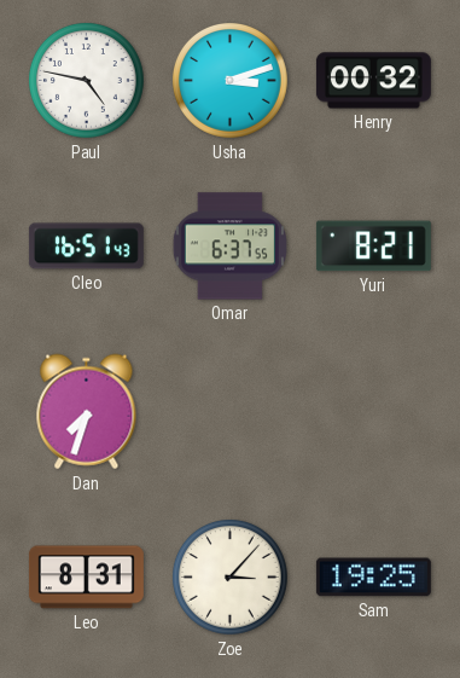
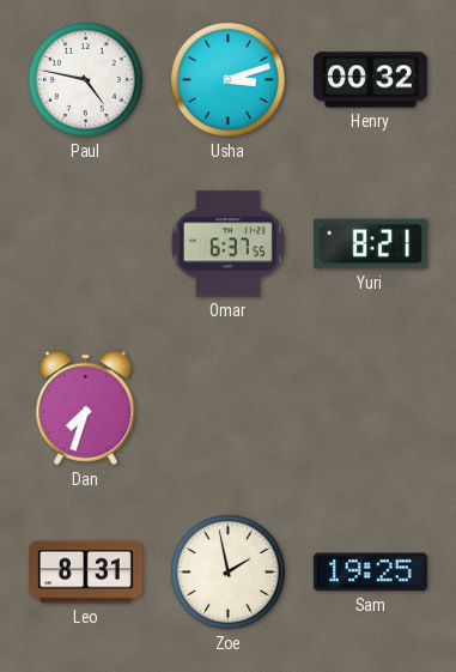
Cleo: 16:51 -> none
Zoe: 3:07 -> 1:58
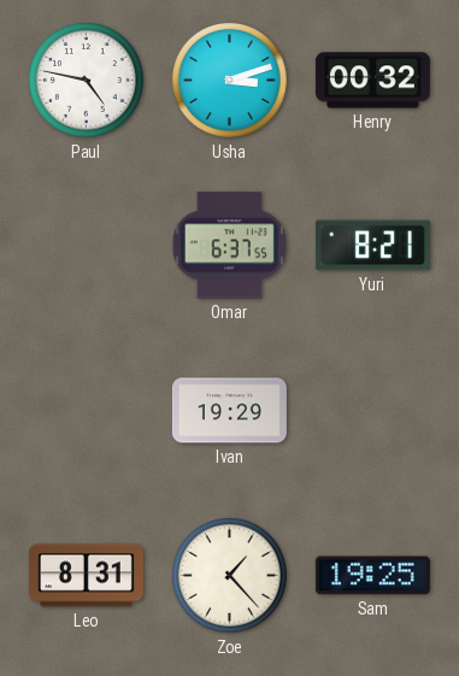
Dan: 7:33 -> none
Ivan: none -> 19:29
Zoe: 1:58 -> 1:23
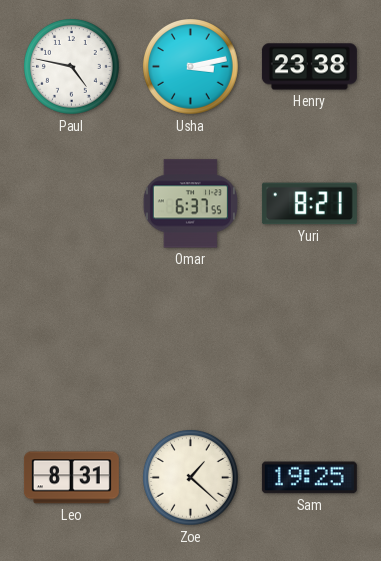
Usha: 3:12 -> 3:13
Henry: 00:32 -> 23:38
Ivan: 19:29 -> none
Zoe: 1:23 -> 1:22
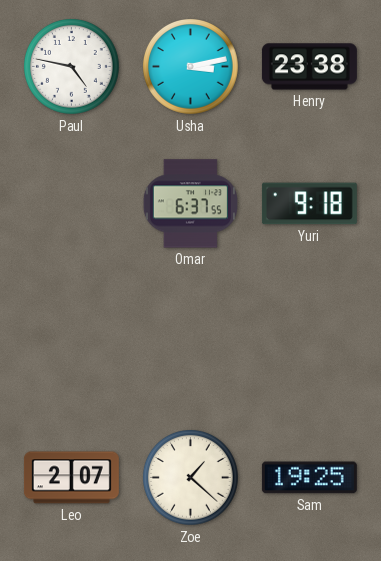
Yuri: 8:21 -> 9:18
Leo: 8:31 -> 2:07
